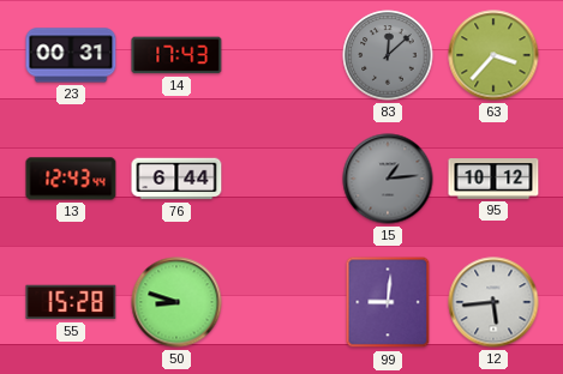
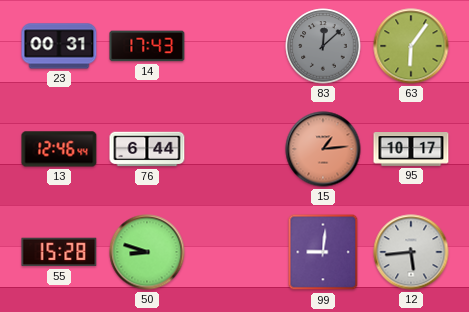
63: 3:37 -> 6:06
13: 12:43 -> 12:46
15 dial: grey -> salmon
95: 10:12 -> 10:17
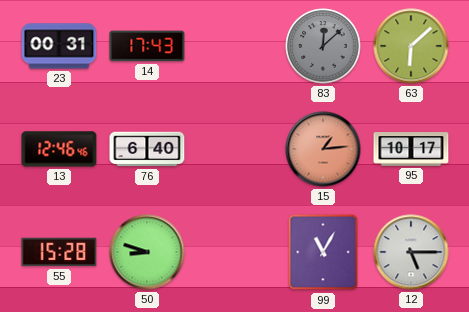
63: 6:06 -> 6:08
13: 12:46:44 -> 12:46:46
76: 6:44 -> 6:40
99: 9:01 -> 11:05
12: 5:44 -> 5:15
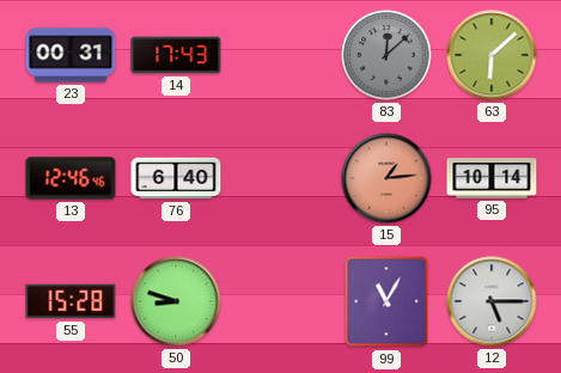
95: 10:17 -> 10:14
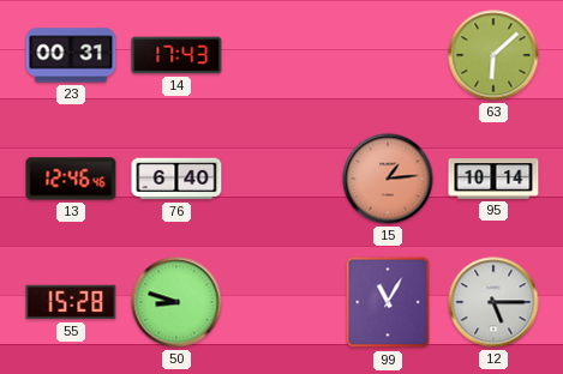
83: 12:08 -> none
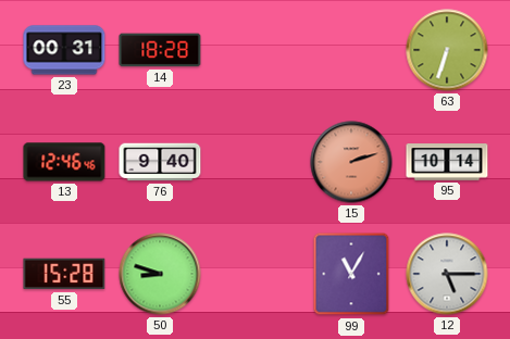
14: 17:43 -> 18:28
63: 6:08 -> 6:33
76: 6:40 -> 9:40
15: 1:14 -> 2:12
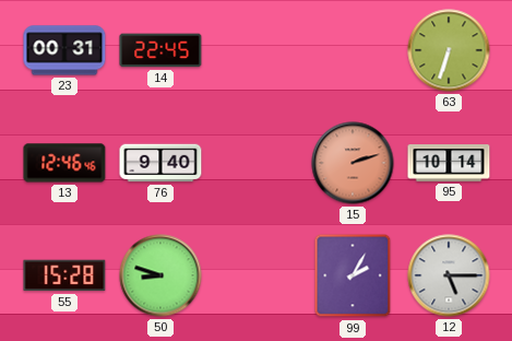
14: 18:28 -> 22:45
99: 11:05 -> 2:05
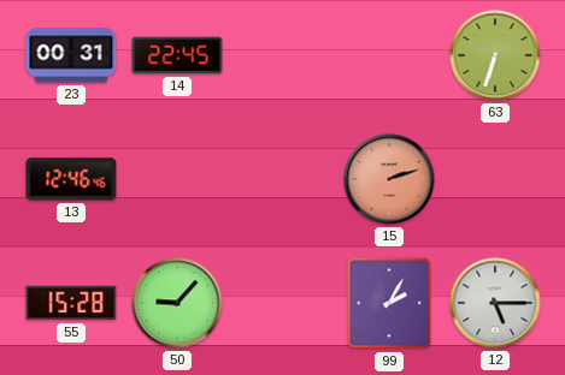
76: 9:40 -> none
95: 10:14 -> none
50: 8:48 -> 9:07
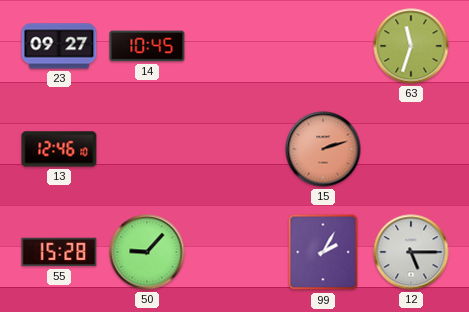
23: 00:31 -> 09:27
14: 22:45 -> 10:45
63: 6:33 -> 11:33
13: 12:46:46 -> 12:46:10
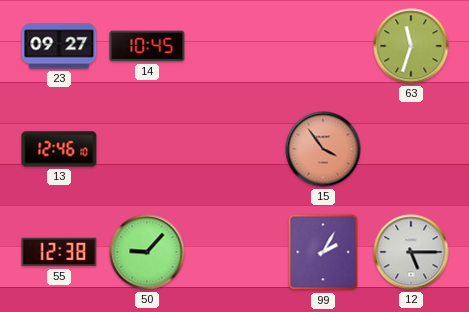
15: 2:12 -> 3:54
55: 15:28 -> 12:38
